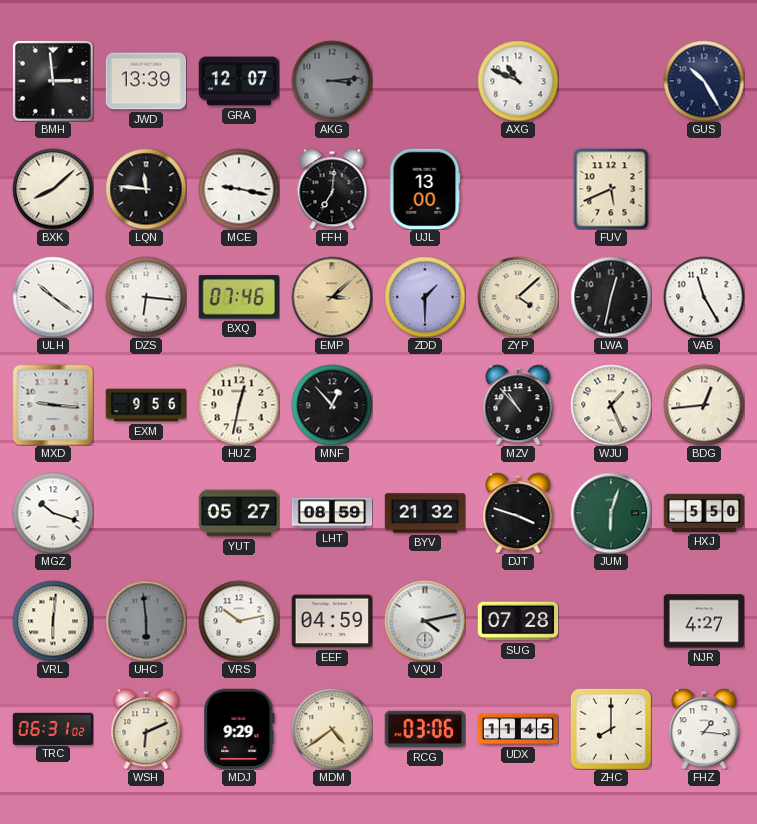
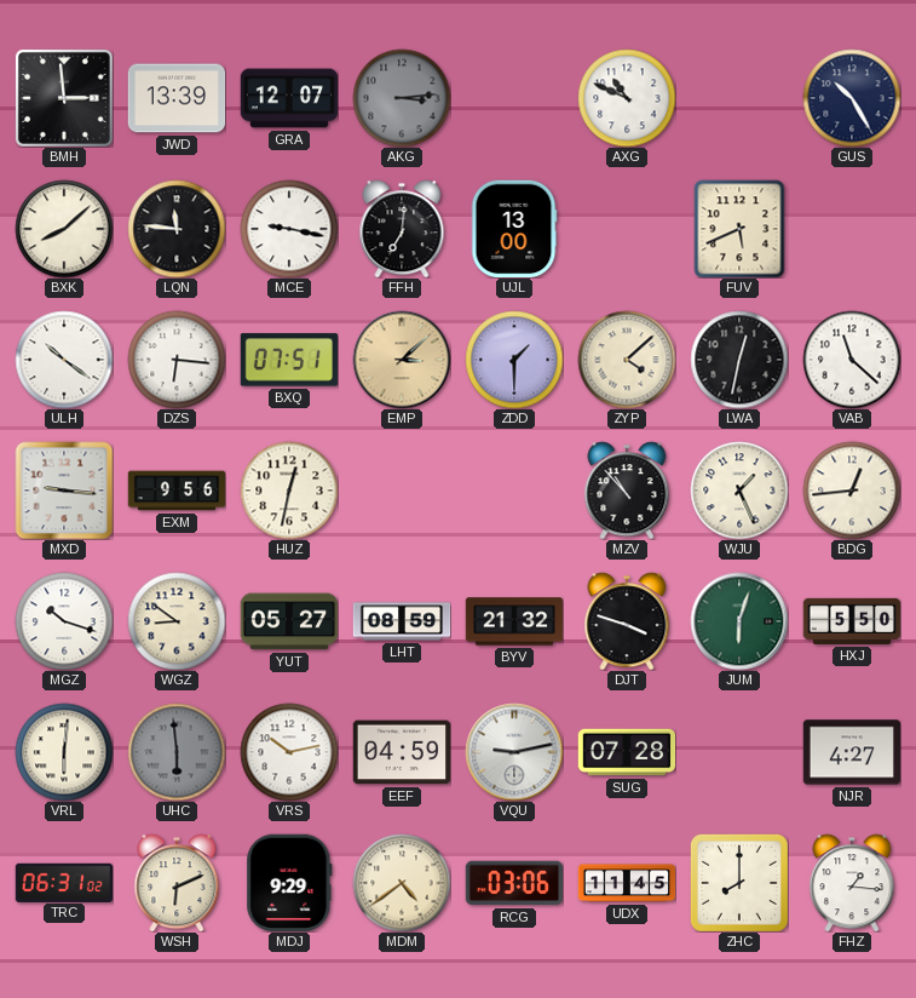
BXQ: 07:46 -> 07:51
VAB: 11:25 -> 11:22
MNF: 12:53 -> none
WGZ: none -> 8:51
VQU: 4:13 -> 9:13
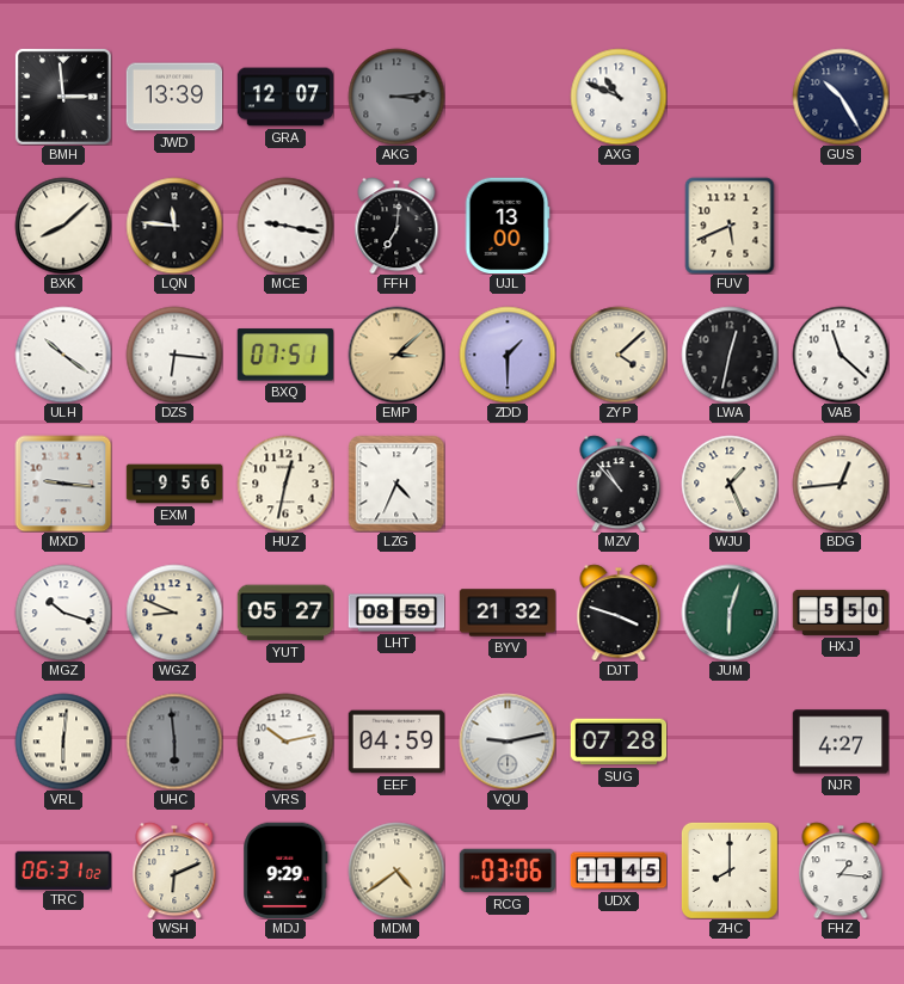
LZG: none -> 4:34
WGZ: 8:51 -> 8:49
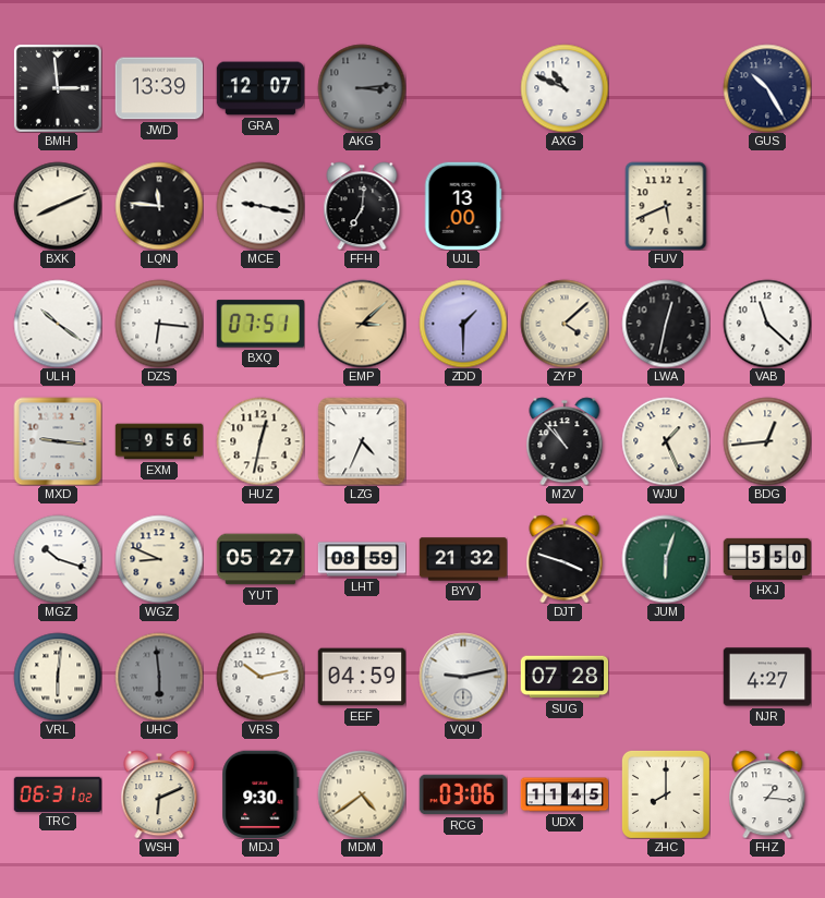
BXK: 8:08 -> 8:11
MDJ: 9:29 -> 9:30
